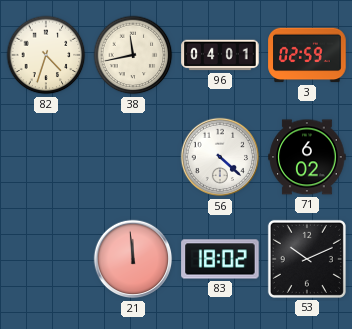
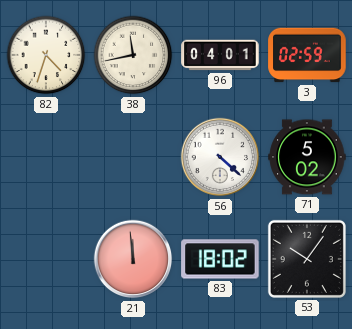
71: 6:02 -> 5:02
53: 10:11 -> 10:06
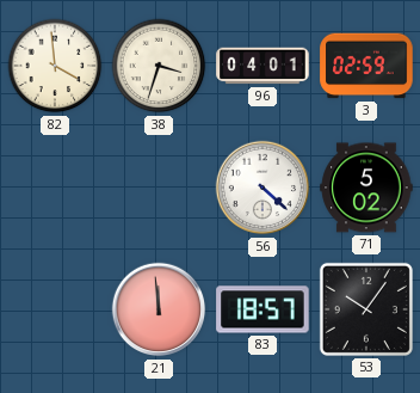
82: 4:33 -> 3:59
38: 11:43 -> 3:33
83: 18:02 -> 18:57
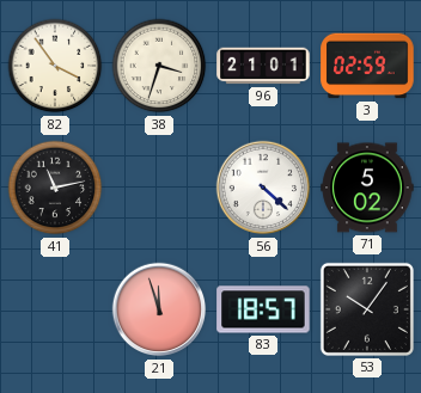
82: 3:59 -> 3:54
96: 04:01 -> 21:01
41: none -> 11:13
21: 11:59 -> 11:57
